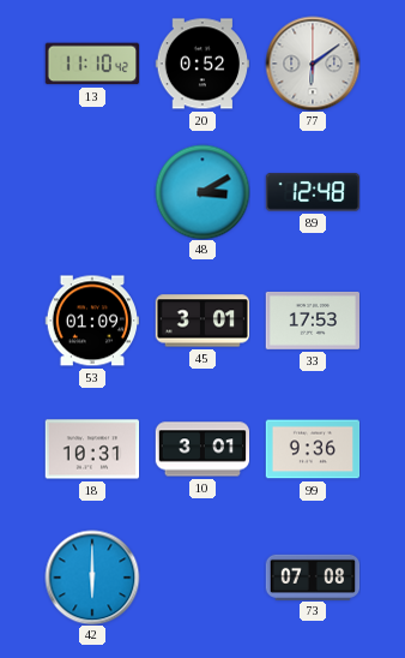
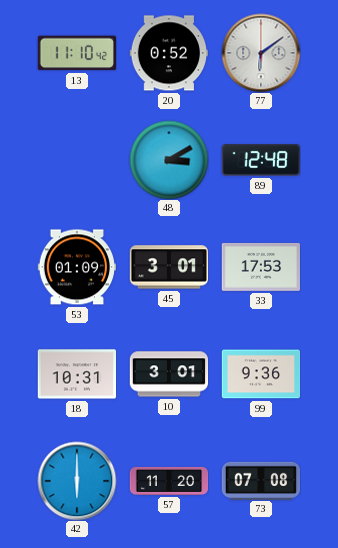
57: none -> 11:20
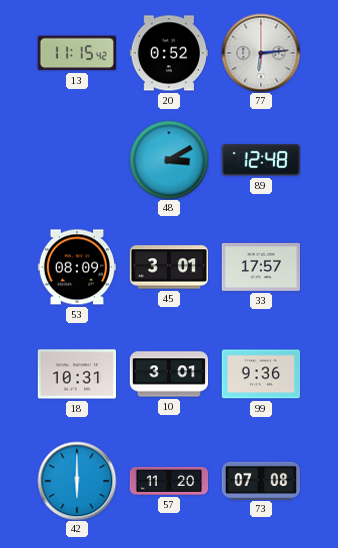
13: 11:10 -> 11:15
77: 6:09 -> 6:14
53: 01:09 -> 08:09
33: 17:53 -> 17:57
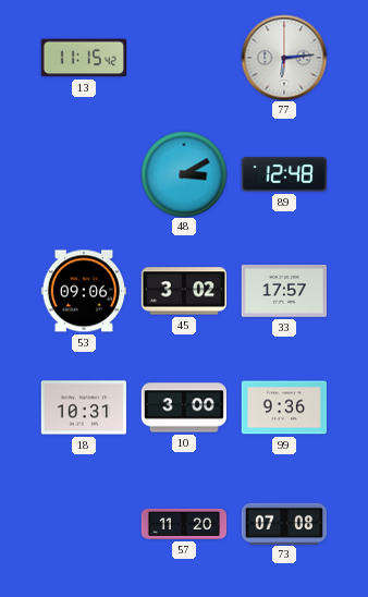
20: 0:52 -> none
53: 08:09 -> 09:06
45: 3:01 -> 3:02
10: 3:01 -> 3:00
42: 6:00 -> none
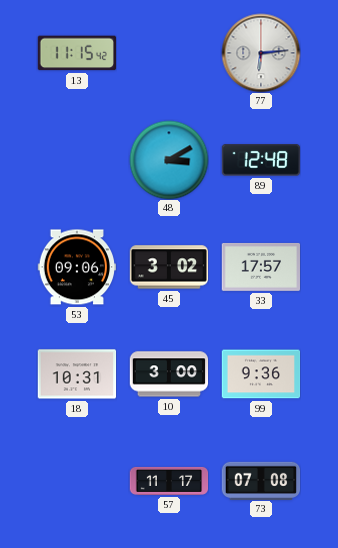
57: 11:20 -> 11:17
